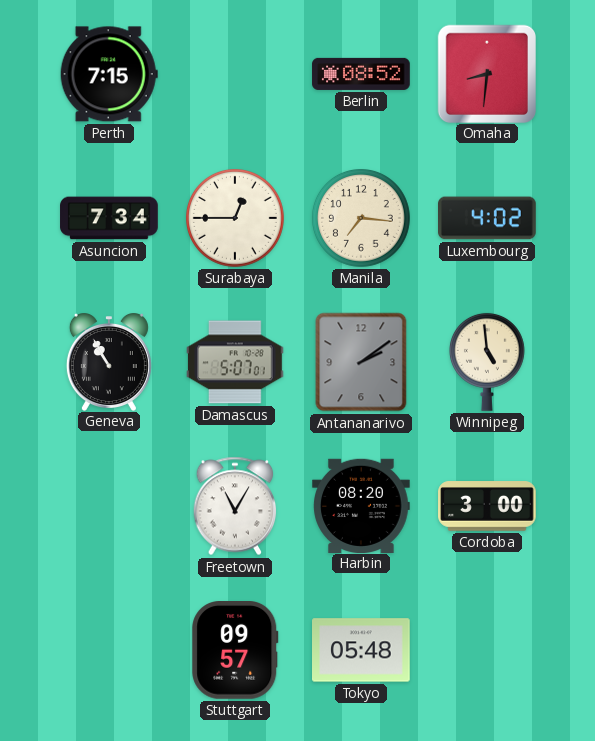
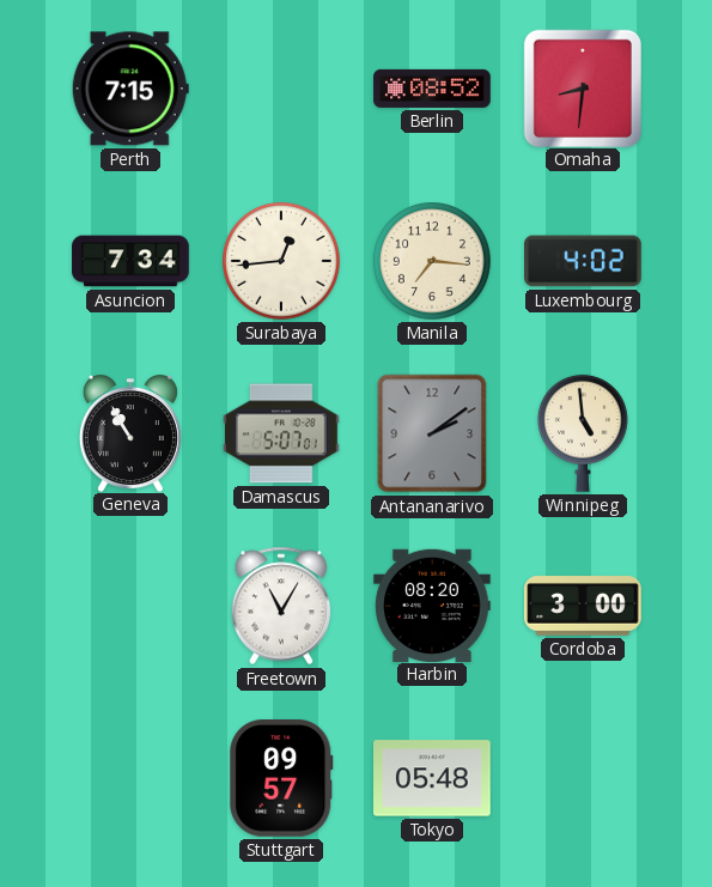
Surabaya: 12:45 -> 12:44
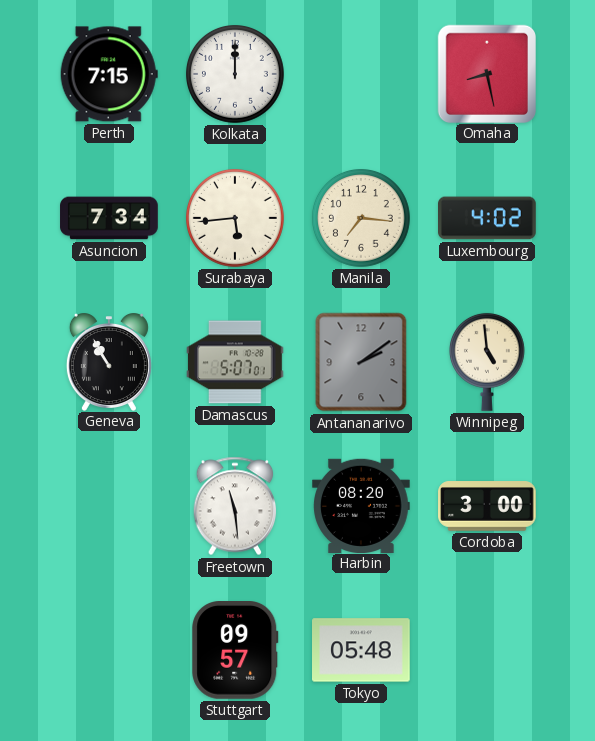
Kolkata: none -> 12:00
Berlin: 08:52 -> none
Omaha: 8:31 -> 8:28
Surabaya: 12:44 -> 5:44
Freetown: 11:05 -> 11:29
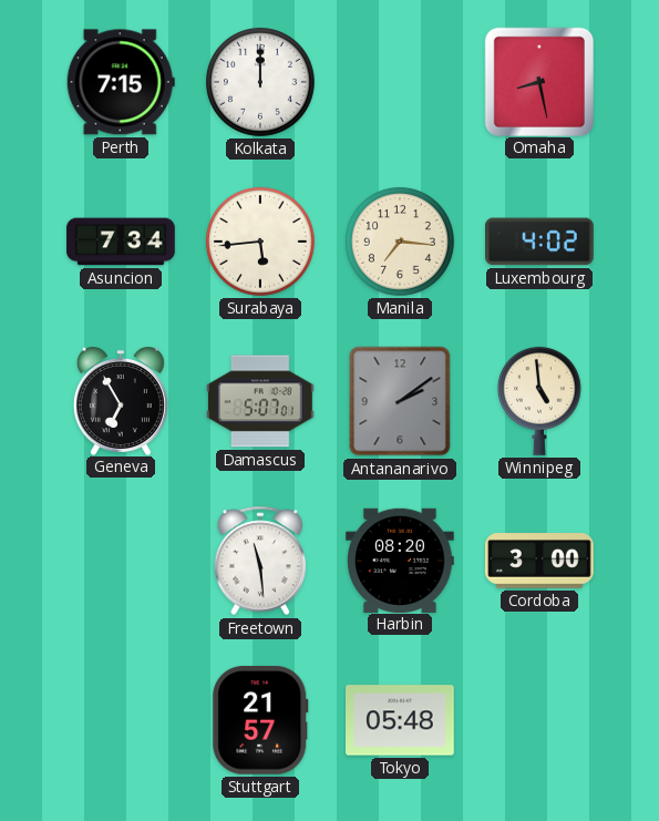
Geneva: 10:55 -> 6:55
Stuttgart: 09:57 -> 21:57
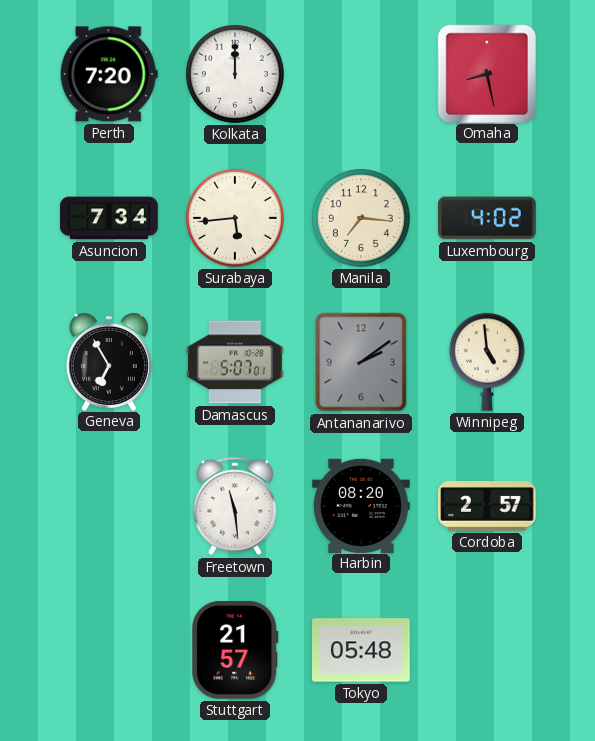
Perth: 7:15 -> 7:20
Cordoba: 3:00 -> 2:57
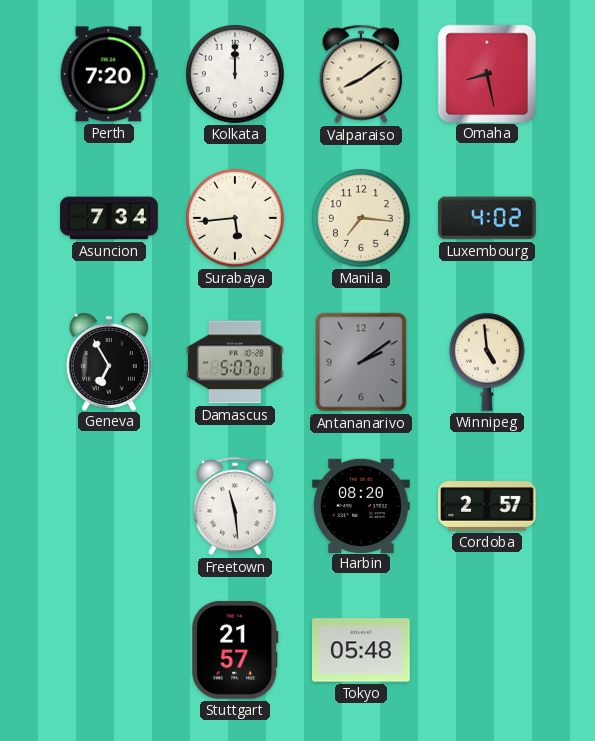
Valparaiso: none -> 8:09
